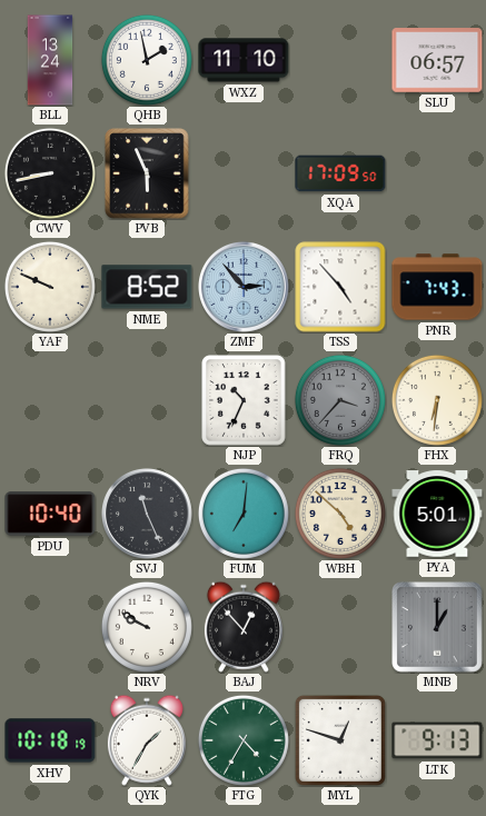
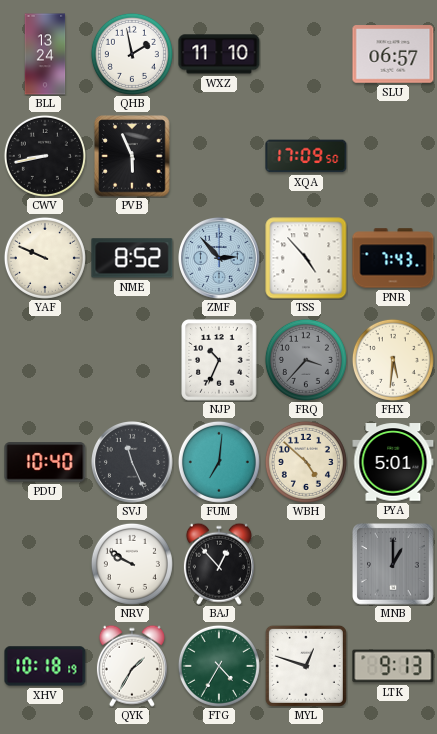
FHX: 6:31 -> 5:31
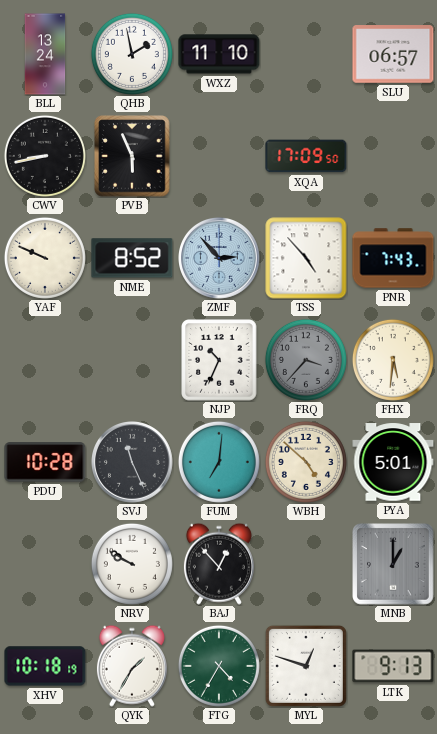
PDU: 10:40 -> 10:28
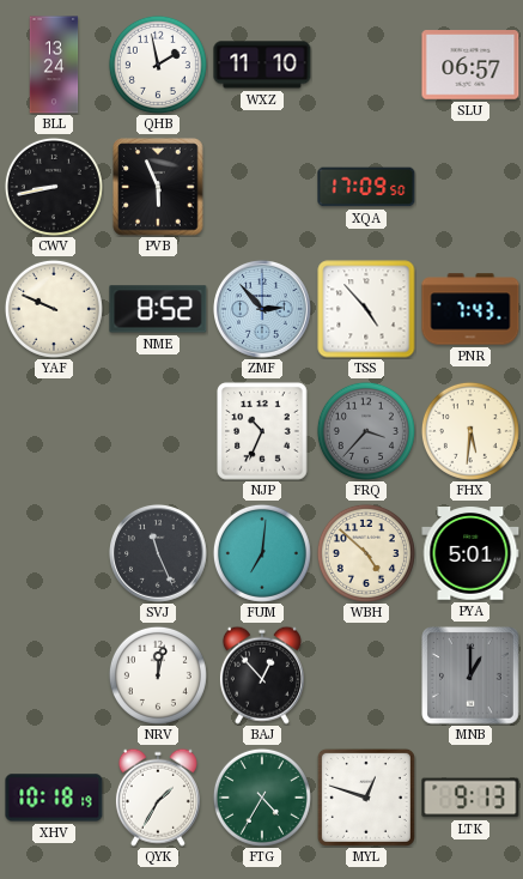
PDU: 10:28 -> none
NRV: 9:50 -> 12:02
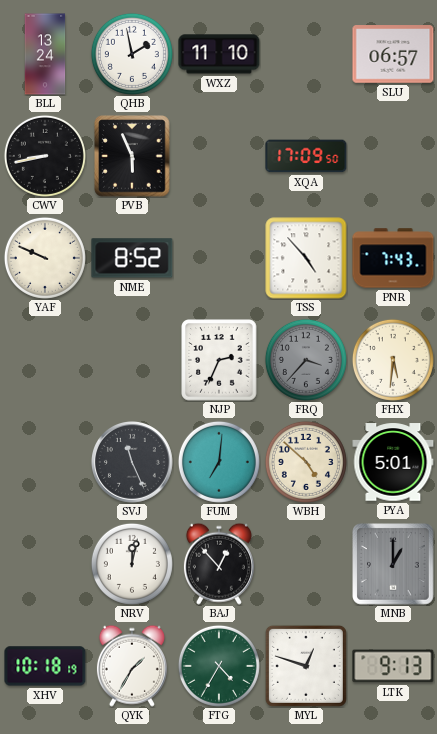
ZMF: 2:53 -> none
NJP: 10:34 -> 2:34
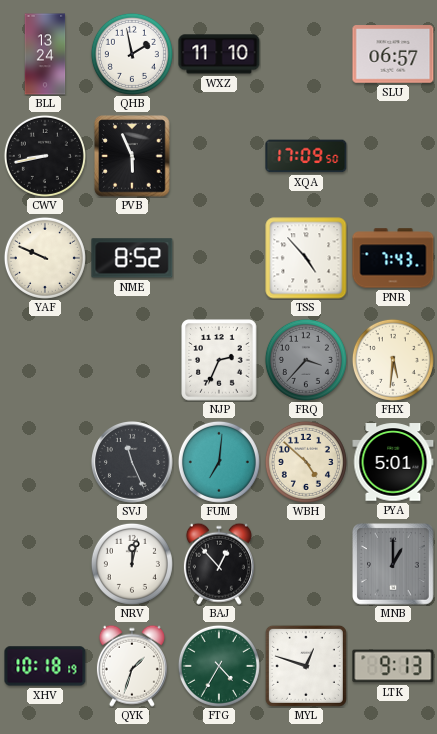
QYK: 1:35 -> 1:33
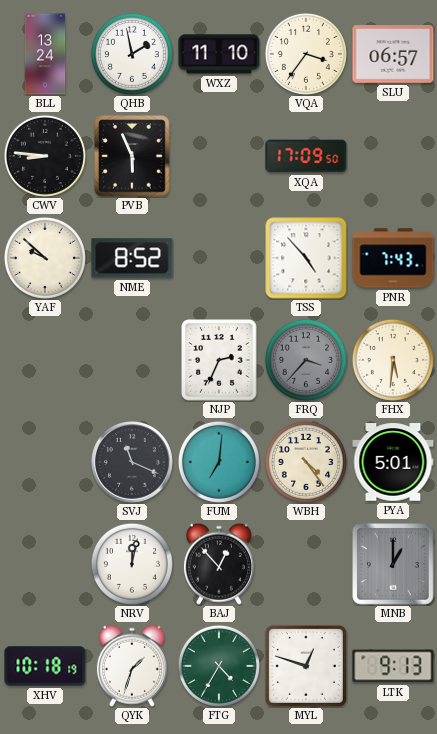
VQA: none -> 3:36
CWV: 8:43 -> 8:46
YAF: 9:49 -> 9:52
SVJ: 11:26 -> 11:19
WBH: 4:52 -> 4:24
